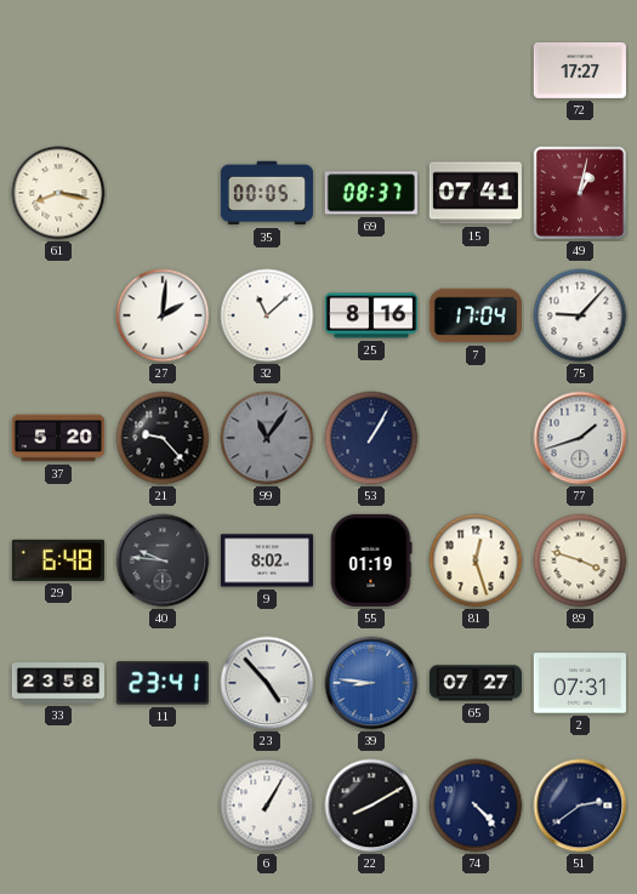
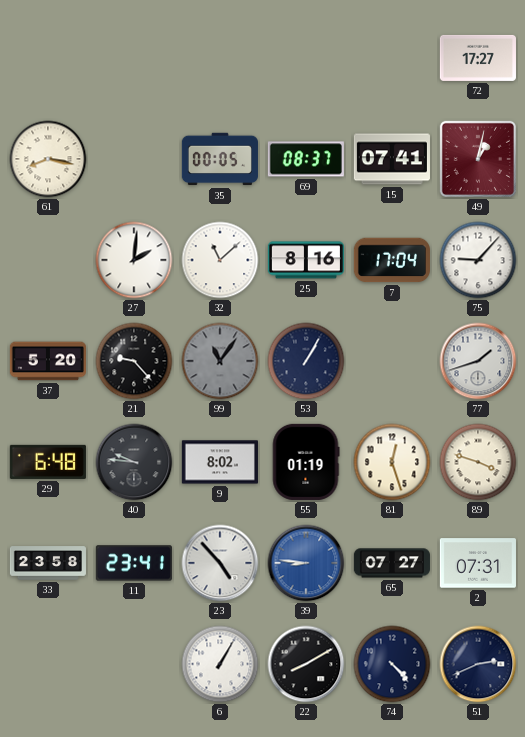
51: 2:39 -> 2:41
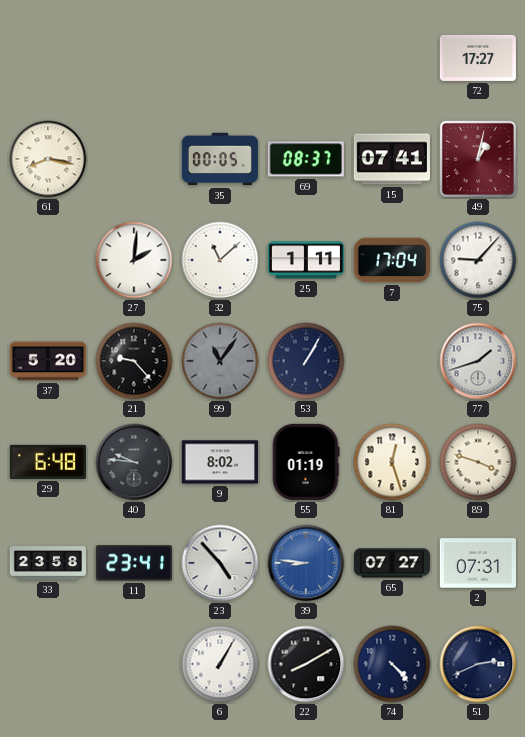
25: 8:16 -> 1:11
